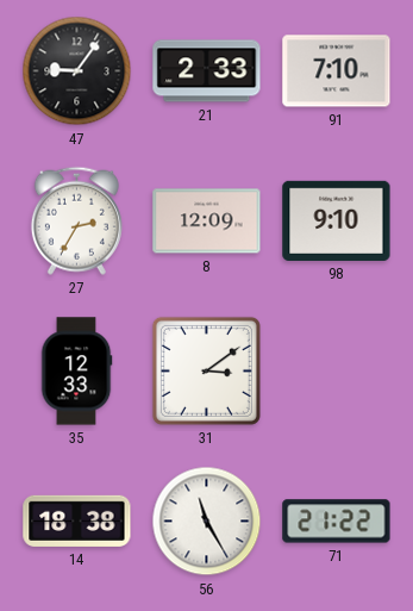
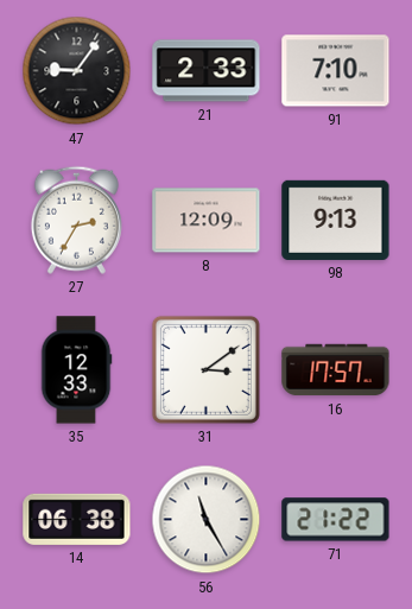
98: 9:10 -> 9:13
16: none -> 17:57
14: 18:38 -> 06:38
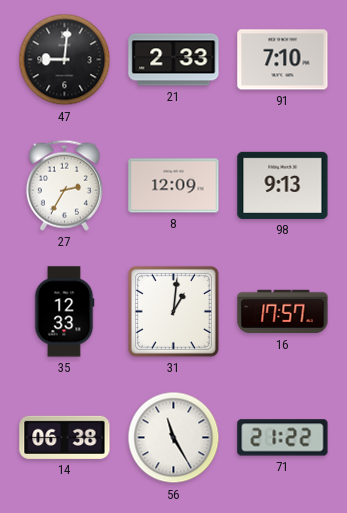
47: 9:06 -> 9:01
31: 3:09 -> 1:01
